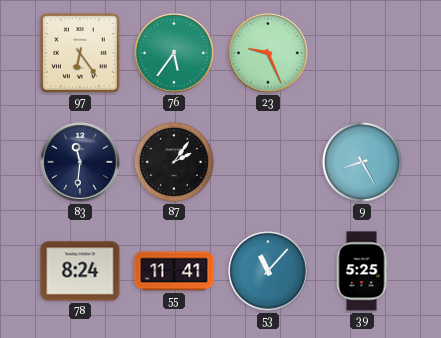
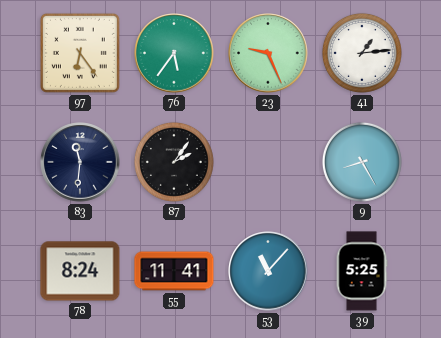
41: none -> 1:14
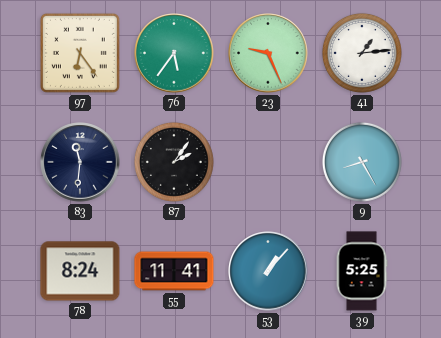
53: 11:07 -> 1:07
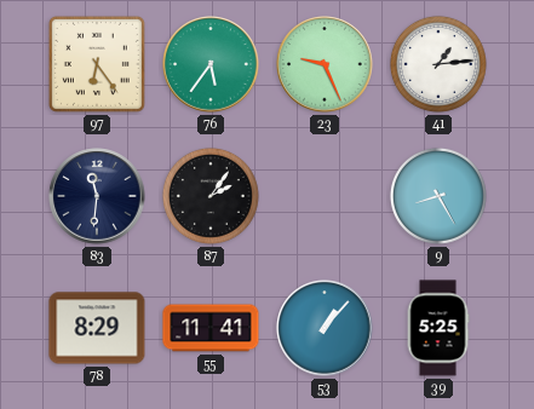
78: 8:24 -> 8:29
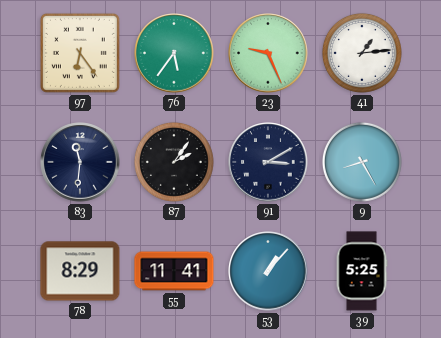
91: none -> 3:10
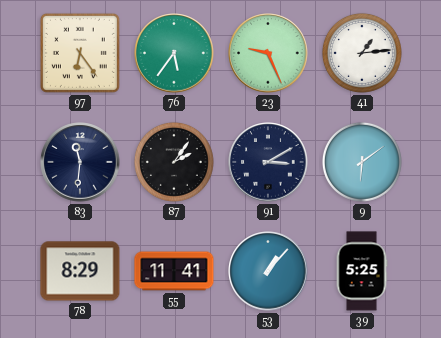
9: 8:25 -> 6:09
